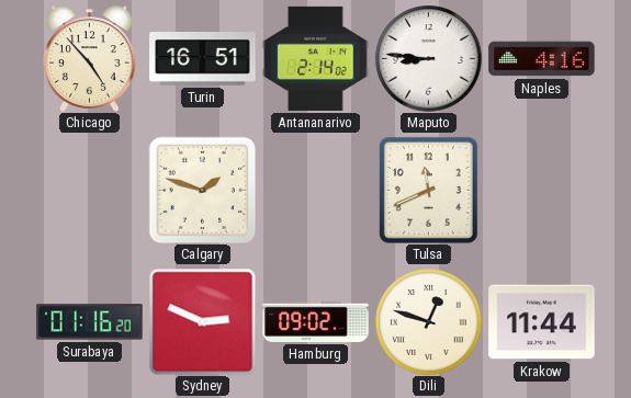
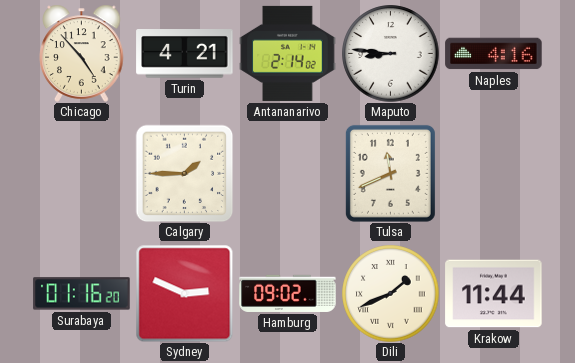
Turin: 16:51 -> 4:21
Calgary: 1:48 -> 1:45
Dili: 12:48 -> 1:41
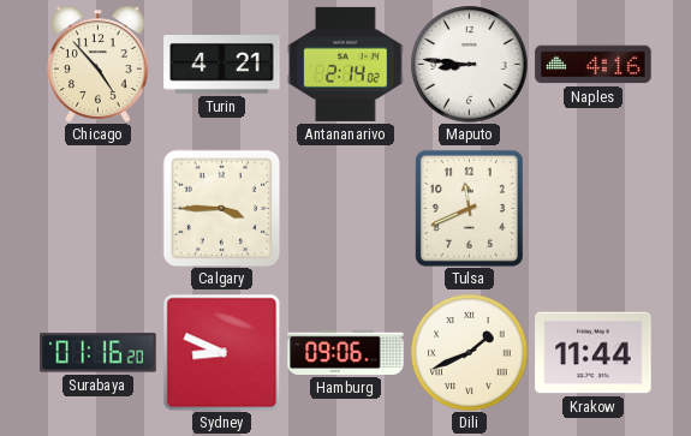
Calgary: 1:45 -> 3:45
Sydney: 2:49 -> 8:49
Hamburg: 09:02 -> 09:06
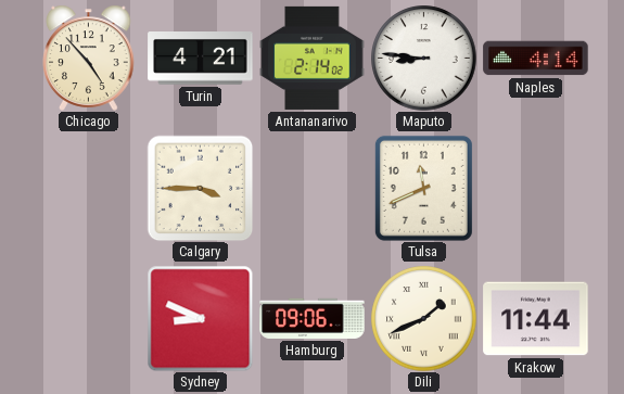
Naples: 4:16 -> 4:14
Surabaya: 01:16 -> none
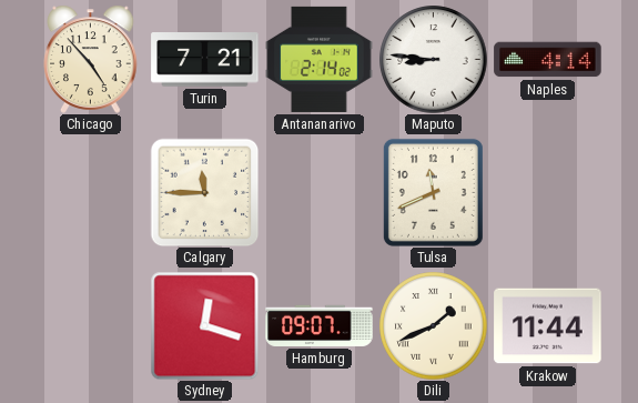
Turin: 4:21 -> 7:21
Calgary: 3:45 -> 11:45
Sydney: 8:49 -> 12:18
Hamburg: 09:06 -> 09:07
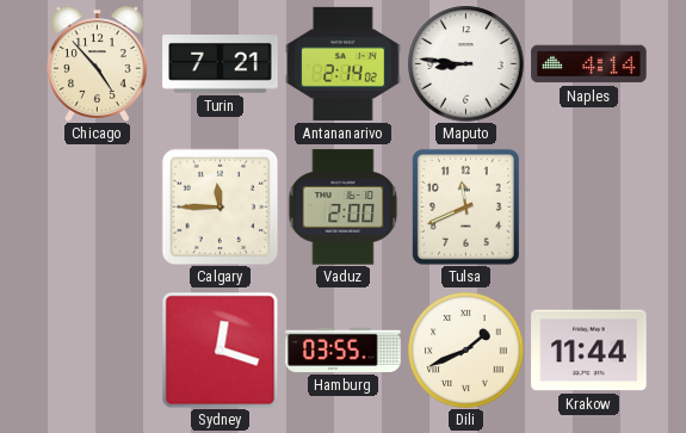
Vaduz: none -> 2:00
Hamburg: 09:07 -> 03:55
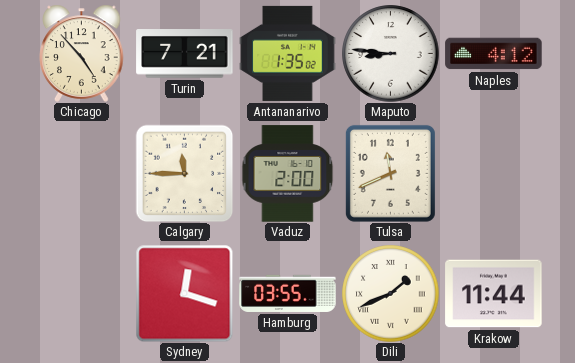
Antananarivo: 2:14 -> 1:35
Naples: 4:14 -> 4:12
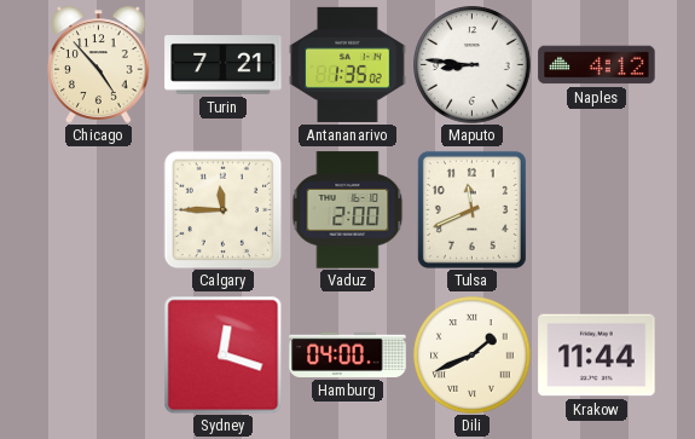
Hamburg: 03:55 -> 04:00
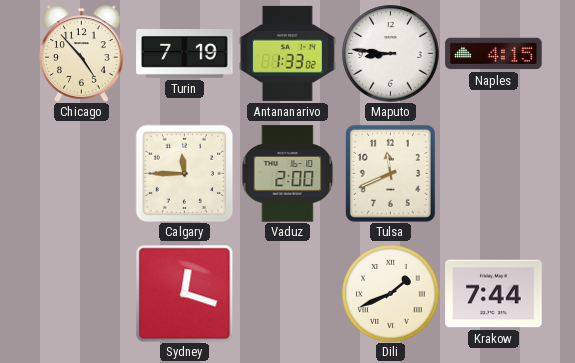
Turin: 7:21 -> 7:19
Antananarivo: 1:35 -> 1:33
Naples: 4:12 -> 4:15
Hamburg: 04:00 -> none
Krakow: 11:44 -> 7:44
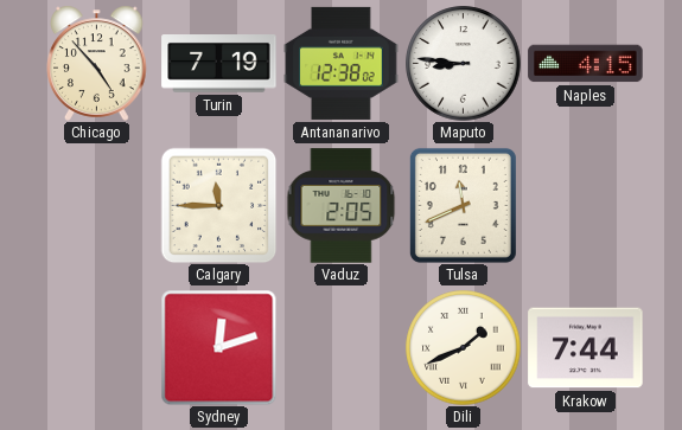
Antananarivo: 1:33 -> 12:38
Vaduz: 2:00 -> 2:05
Sydney: 12:18 -> 12:12
